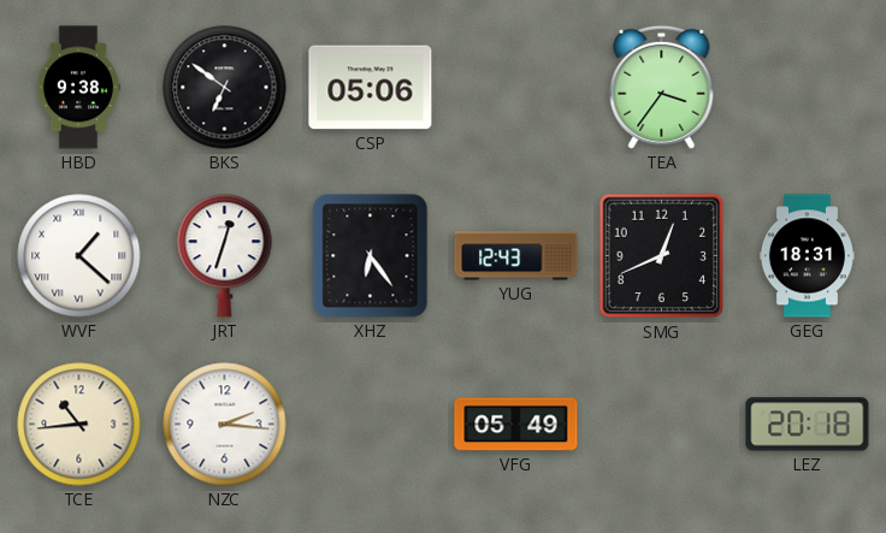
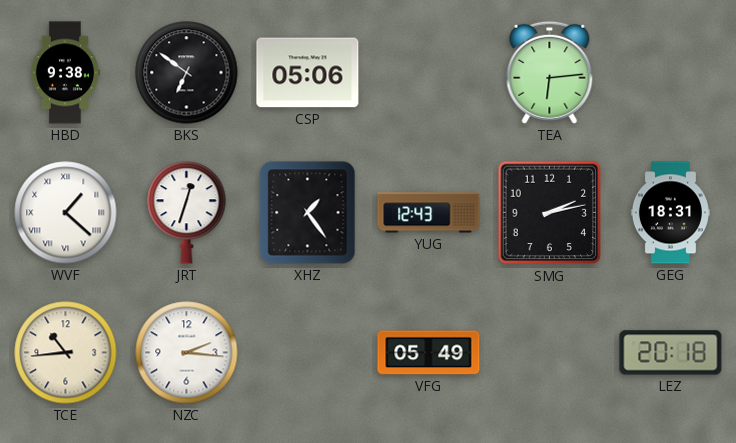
TEA: 3:36 -> 6:14
XHZ: 6:24 -> 1:24
SMG: 12:41 -> 2:13
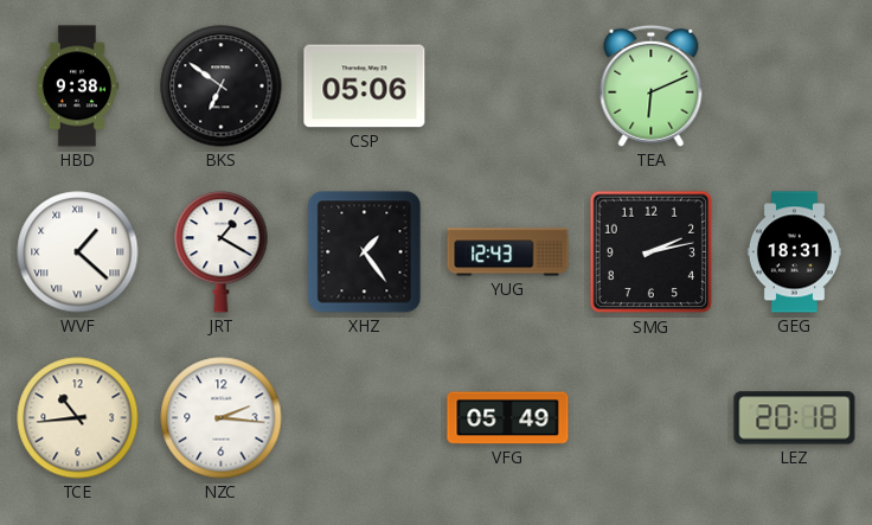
TEA: 6:14 -> 6:11
JRT: 12:33 -> 1:20
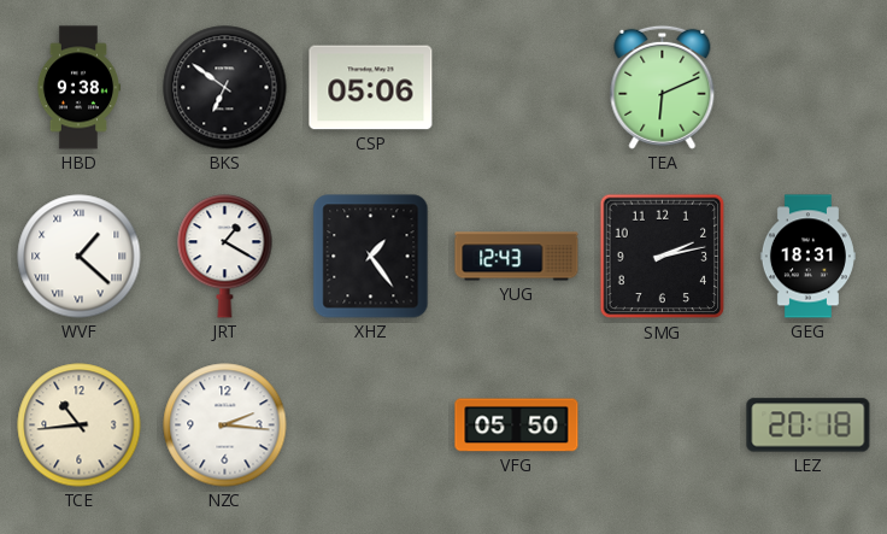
VFG: 05:49 -> 05:50
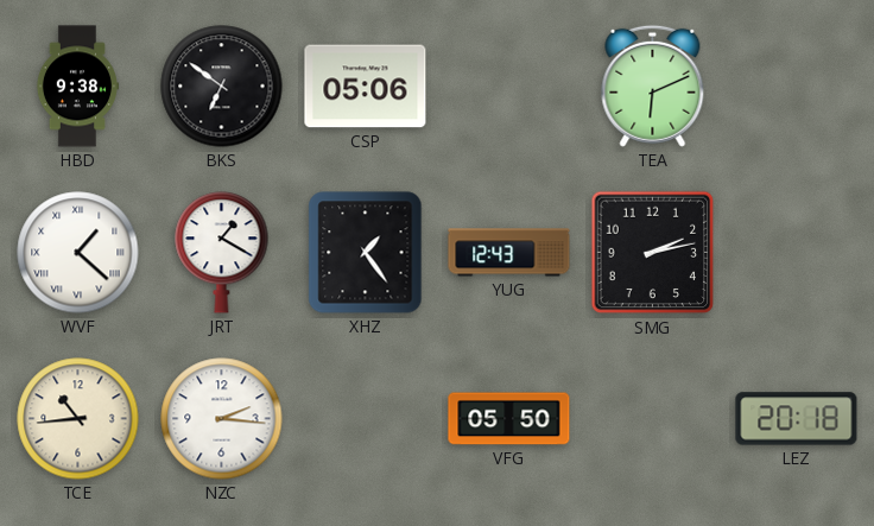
GEG: 18:31 -> none
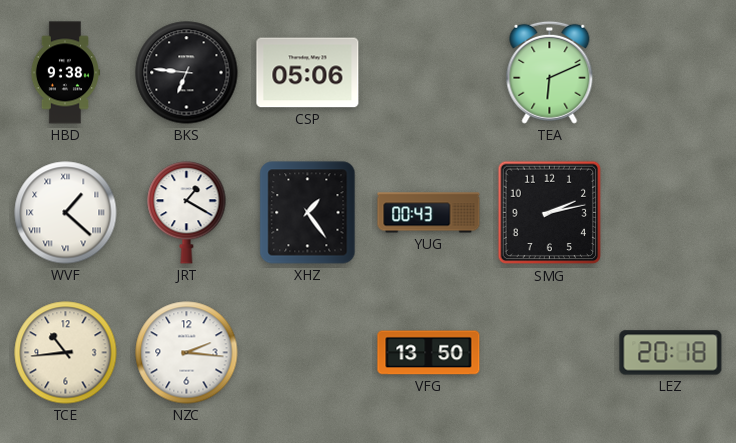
BKS: 6:51 -> 6:46
YUG: 12:43 -> 00:43
VFG: 05:50 -> 13:50
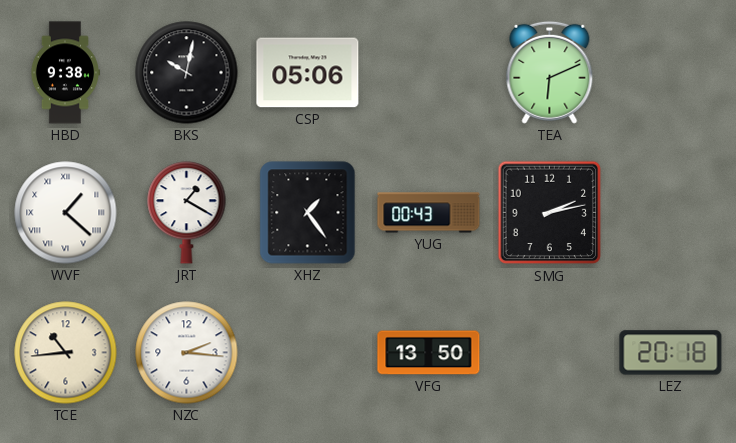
BKS: 6:46 -> 10:02
